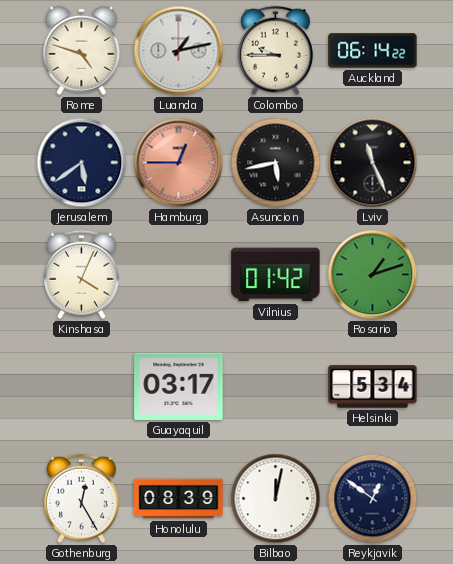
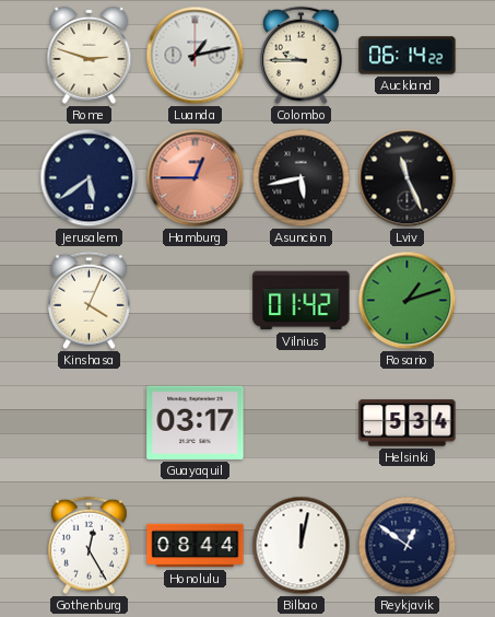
Rome: 4:48 -> 2:48
Honolulu: 08:39 -> 08:44
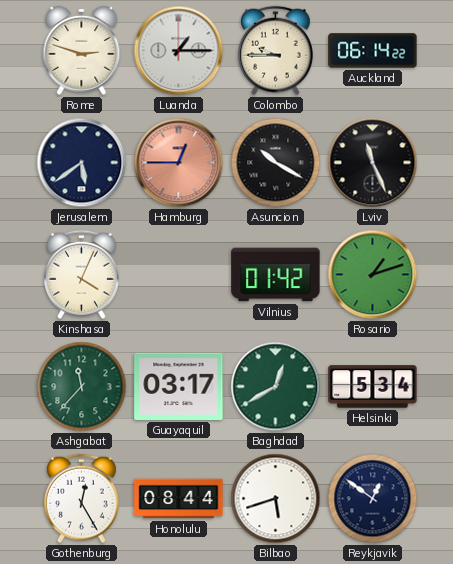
Luanda: 1:13 -> 1:15
Asuncion: 5:43 -> 10:20
Ashgabat: none -> 11:37
Baghdad: none -> 12:40
Bilbao: 12:02 -> 5:42
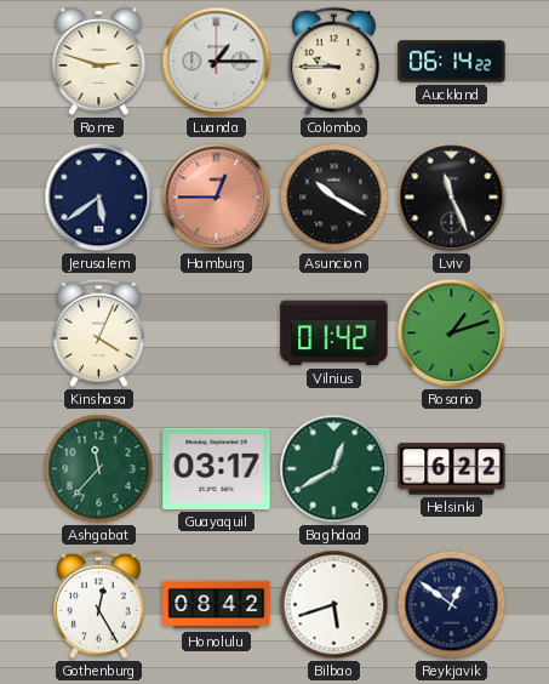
Helsinki: 5:34 -> 6:22
Honolulu: 08:44 -> 08:42
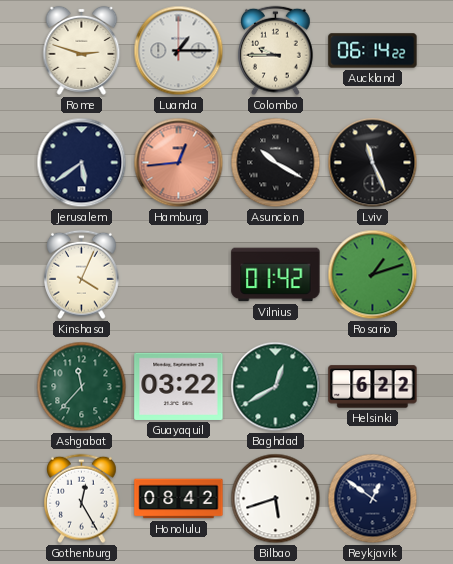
Hamburg: 12:45 -> 12:44
Guayaquil: 03:17 -> 03:22
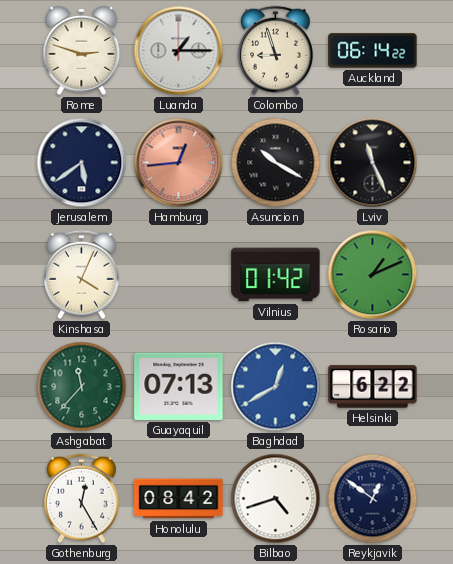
Colombo: 9:45 -> 8:57
Rosario: 1:12 -> 1:11
Guayaquil: 03:22 -> 07:13
Baghdad dial: green -> blue
Bilbao: 5:42 -> 4:42
